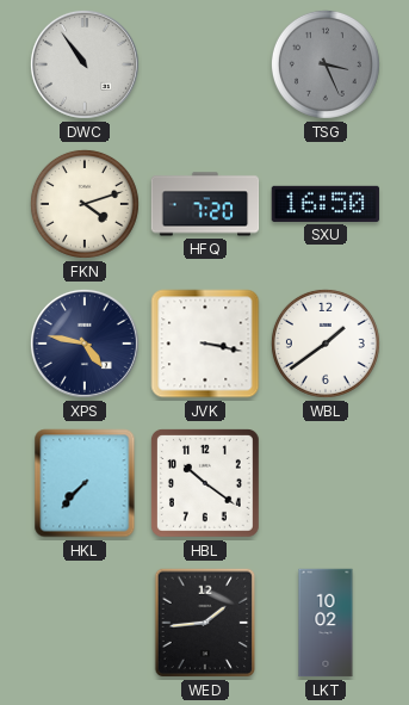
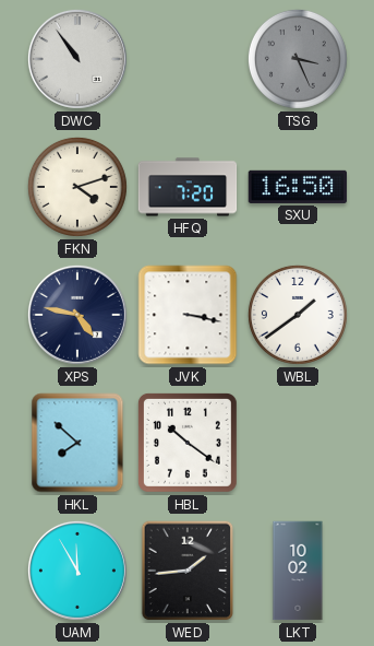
HKL: 7:37 -> 7:52
UAM: none -> 11:55
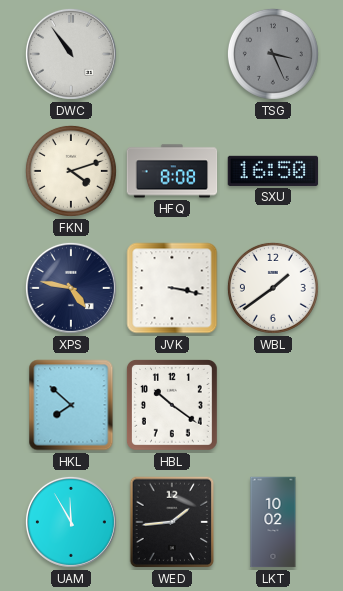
HFQ: 7:20 -> 8:08
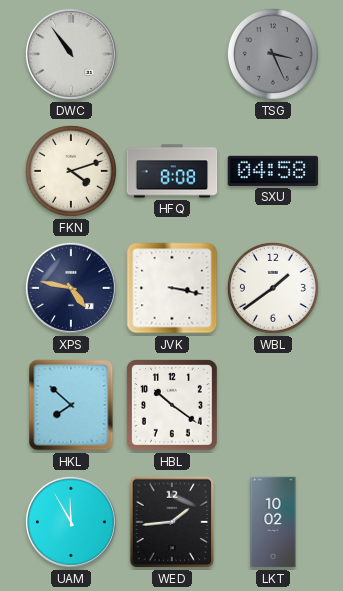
SXU: 16:50 -> 04:58
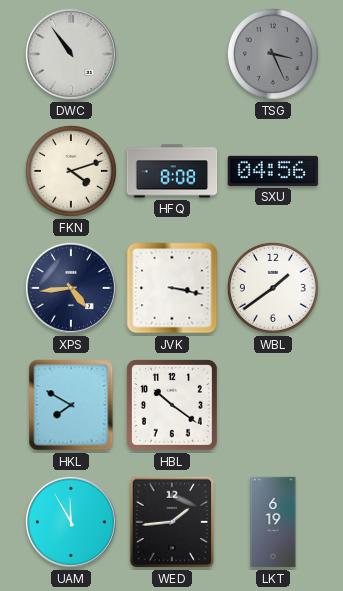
SXU: 04:58 -> 04:56
XPS: 4:47 -> 4:44
HKL: 7:52 -> 7:50
LKT: 10:02 -> 6:19
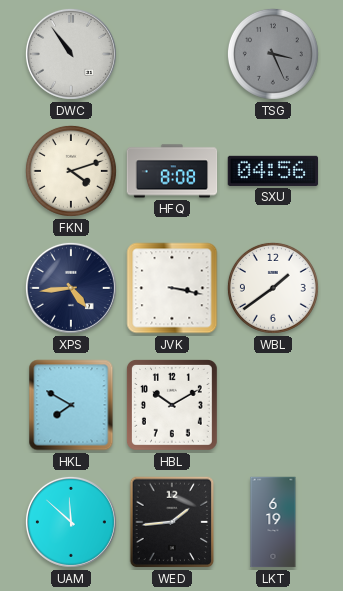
HBL: 10:21 -> 10:10
UAM: 11:55 -> 11:52
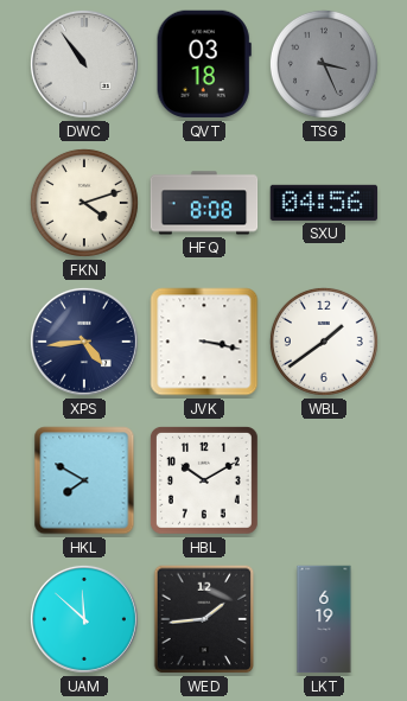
QVT: none -> 03:18
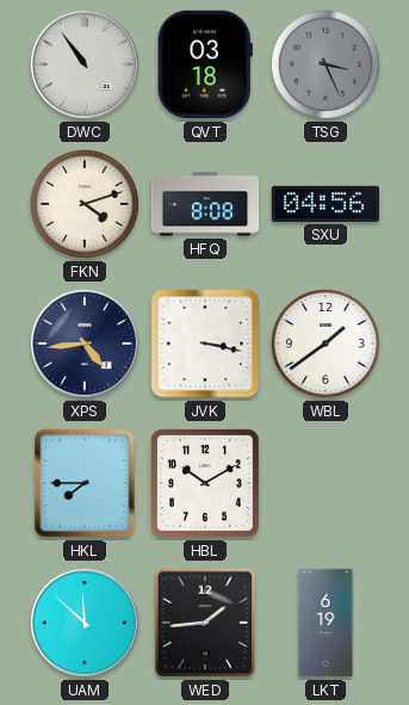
HKL: 7:50 -> 7:45
